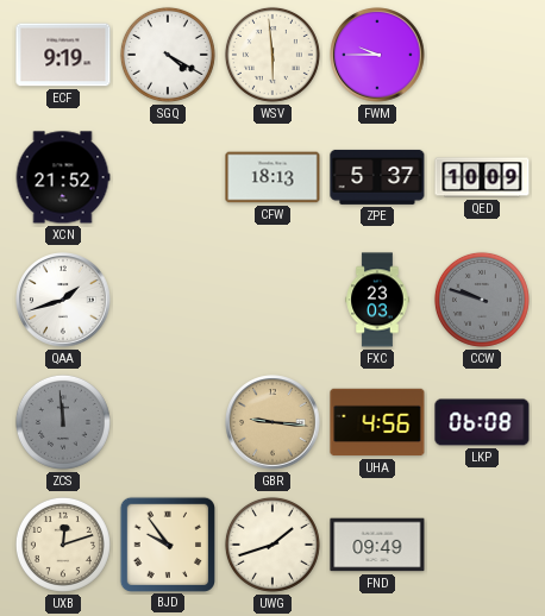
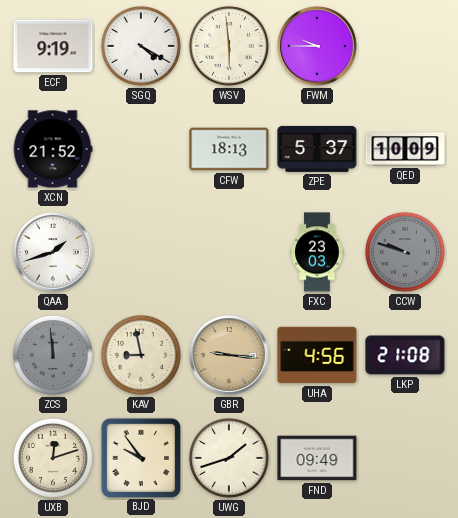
KAV: none -> 8:58
LKP: 06:08 -> 21:08
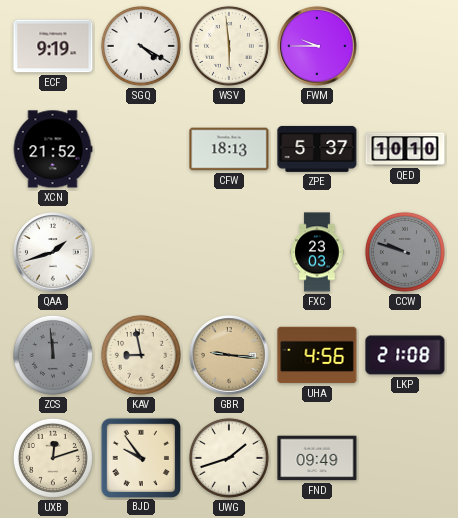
QED: 10:09 -> 10:10
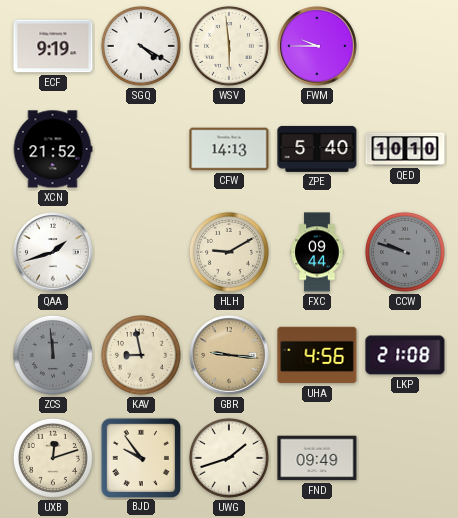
CFW: 18:13 -> 14:13
ZPE: 5:37 -> 5:40
HLH: none -> 9:10
FXC: 23:03 -> 09:44
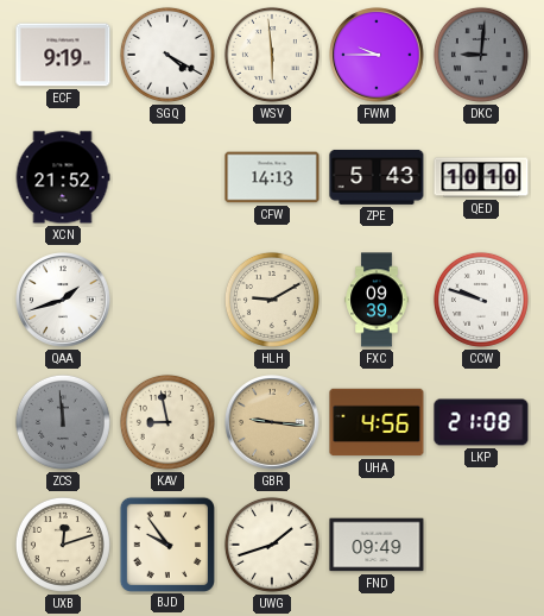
DKC: none -> 9:01
ZPE: 5:40 -> 5:43
FXC: 09:44 -> 09:39
CCW dial: grey -> white
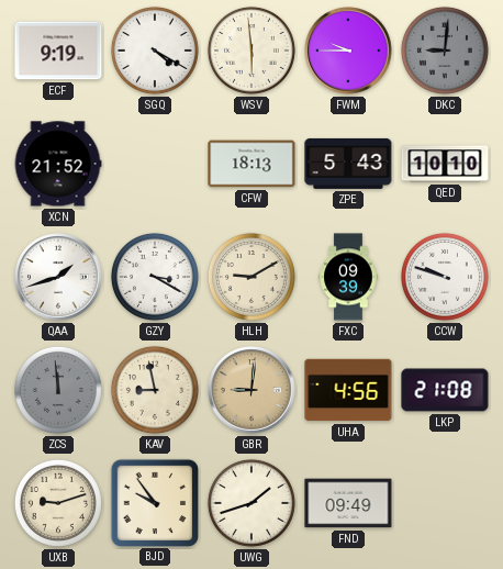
CFW: 14:13 -> 18:13
GZY: none -> 3:20
GBR: 9:16 -> 9:01
UXB: 12:12 -> 9:12
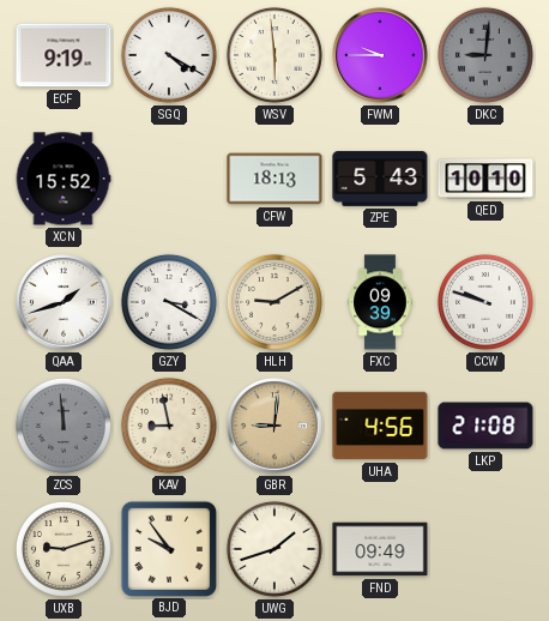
XCN: 21:52 -> 15:52
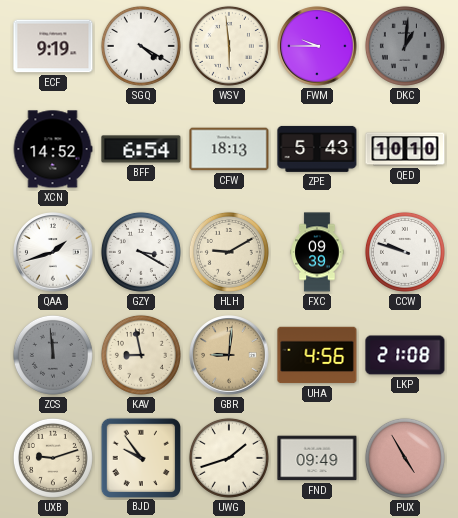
DKC: 9:01 -> 1:01
XCN: 15:52 -> 14:52
BFF: none -> 6:54
PUX: none -> 4:55
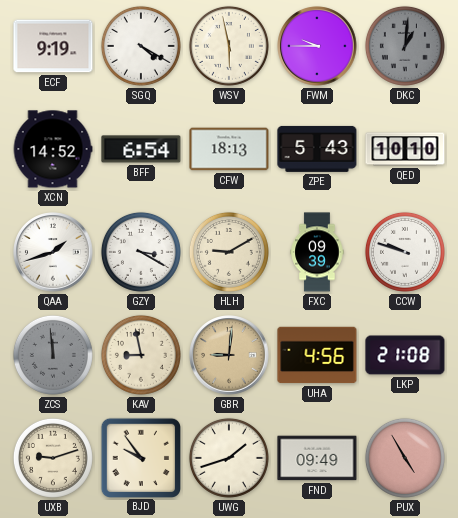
WSV: 5:59 -> 5:58
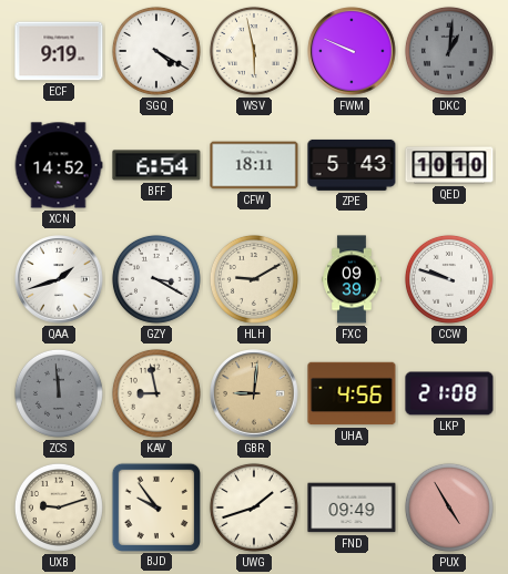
FWM: 9:45 -> 9:49
CFW: 18:13 -> 18:11
